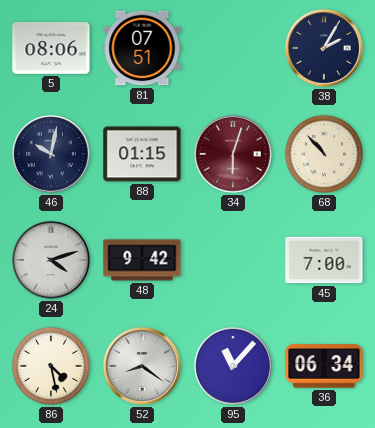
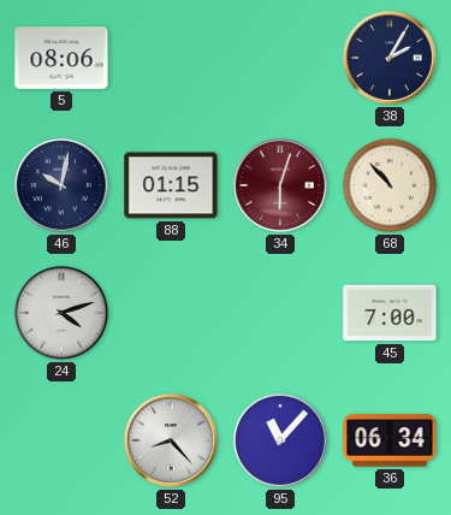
81: 07:51 -> none
48: 9:42 -> none
86: 4:28 -> none
52: 8:21 -> 8:23
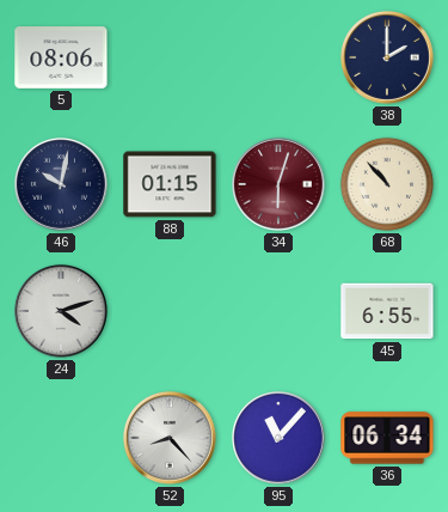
38: 2:05 -> 2:00
45: 7:00 -> 6:55
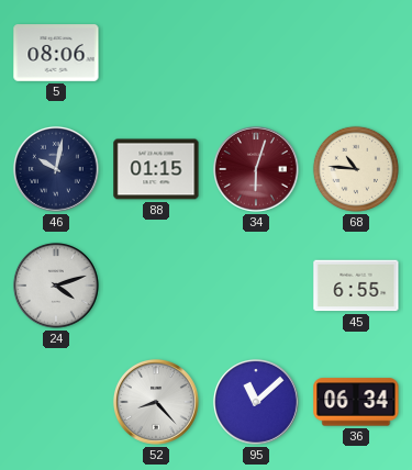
38: 2:00 -> none
68: 10:53 -> 10:46
95: 11:07 -> 11:08
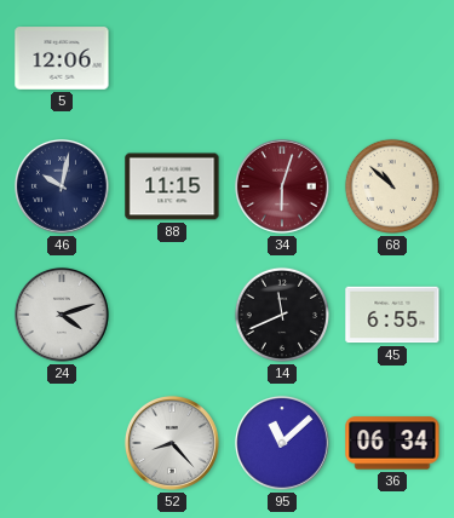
5: 08:06 -> 12:06
88: 01:15 -> 11:15
68: 10:46 -> 10:52
14: none -> 11:41
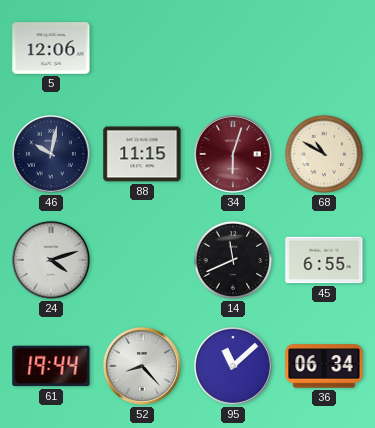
68: 10:52 -> 10:50
61: none -> 19:44
